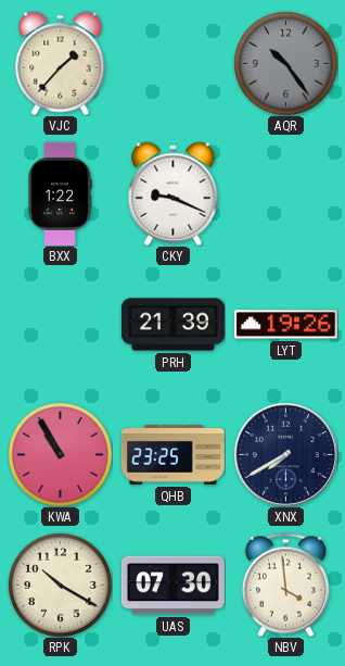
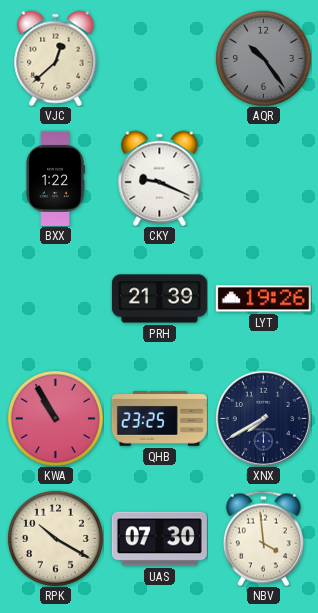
VJC: 1:37 -> 12:38
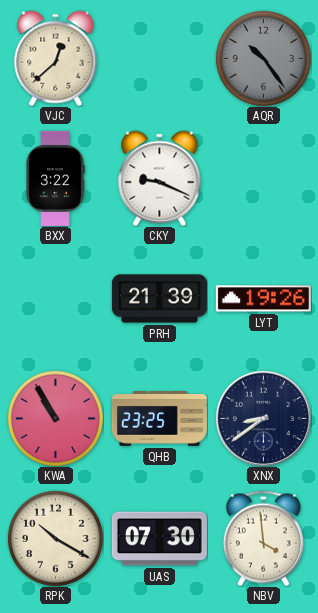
BXX: 1:22 -> 3:22
XNX: 7:40 -> 8:39
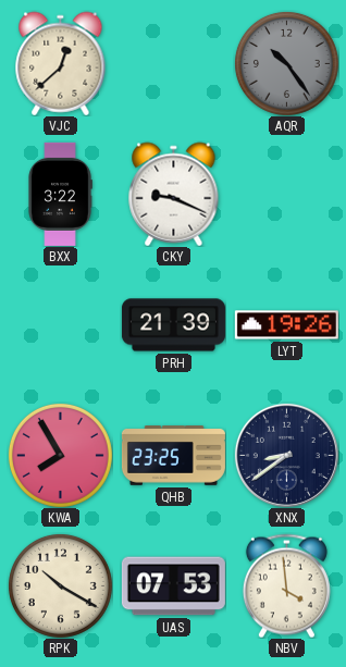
KWA: 10:55 -> 7:55
UAS: 07:30 -> 07:53
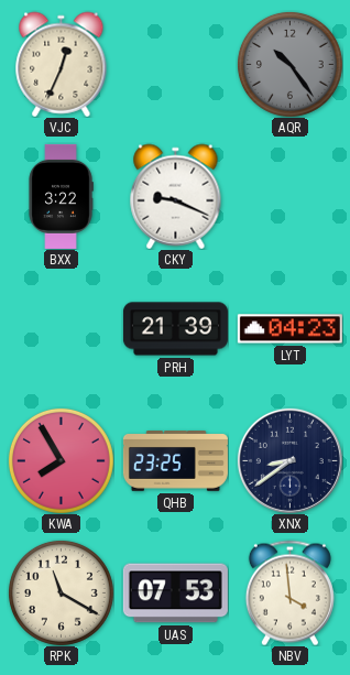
VJC: 12:38 -> 12:34
LYT: 19:26 -> 04:23
RPK: 10:20 -> 11:20
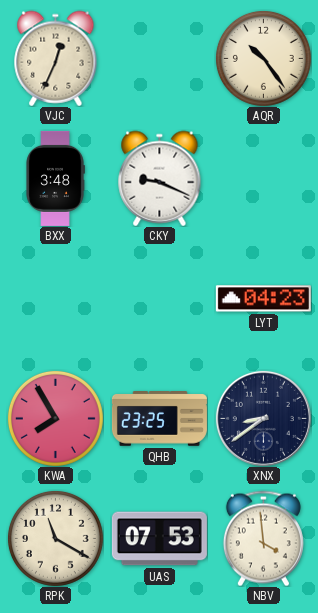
AQR dial: grey -> cream
BXX: 3:22 -> 3:48
PRH: 21:39 -> none
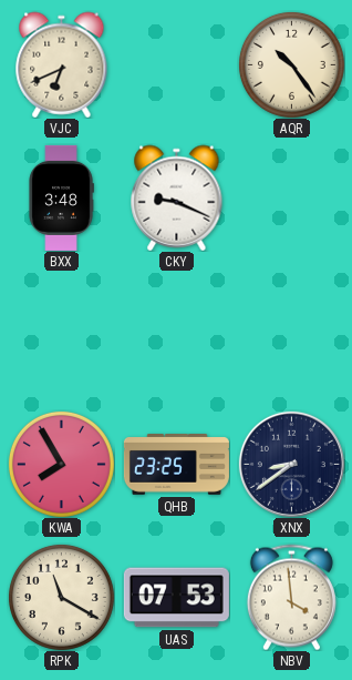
VJC: 12:34 -> 6:41
LYT: 04:23 -> none
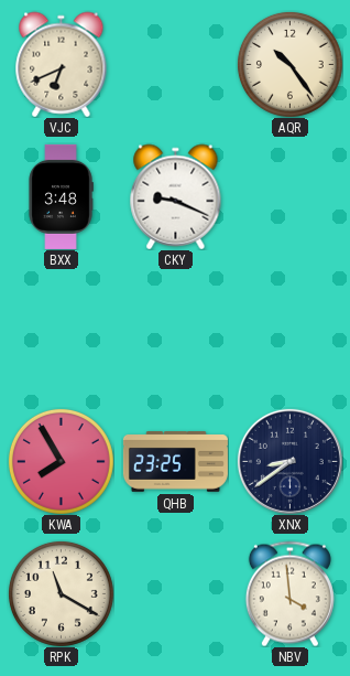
UAS: 07:53 -> none
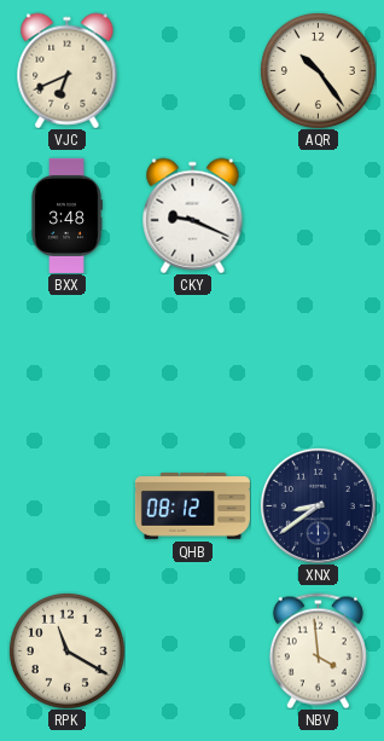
KWA: 7:55 -> none
QHB: 23:25 -> 08:12
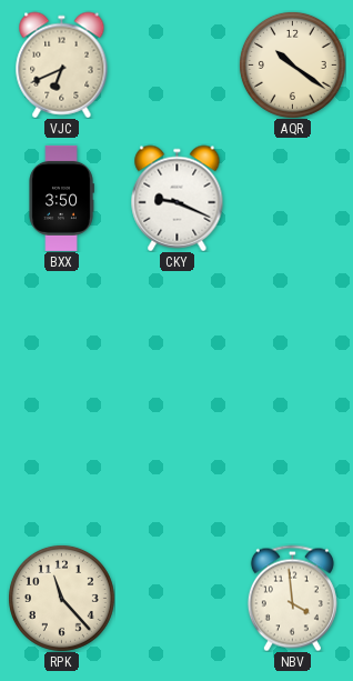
AQR: 10:24 -> 10:21
BXX: 3:48 -> 3:50
QHB: 08:12 -> none
XNX: 8:39 -> none
RPK: 11:20 -> 11:23
